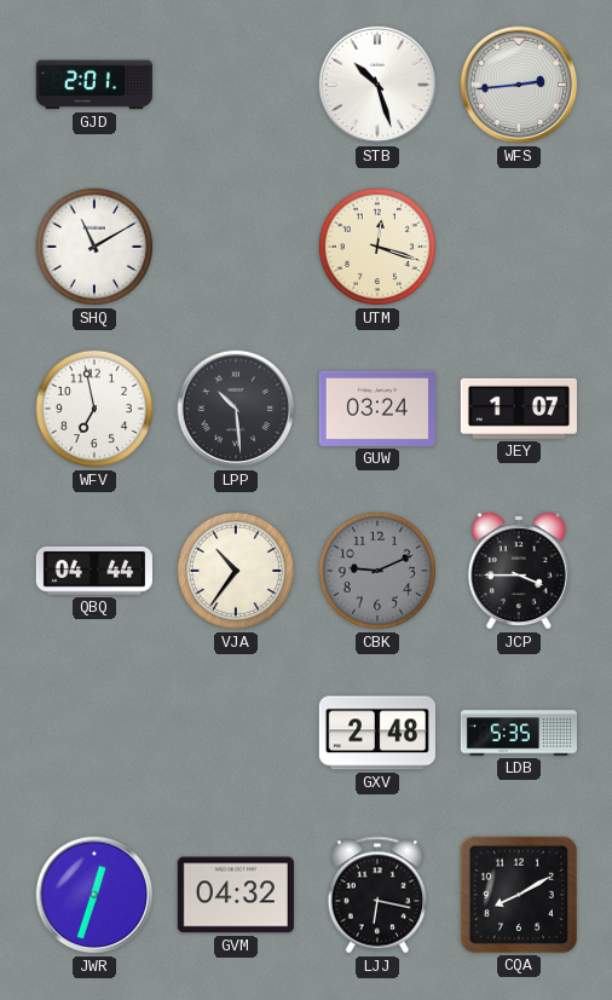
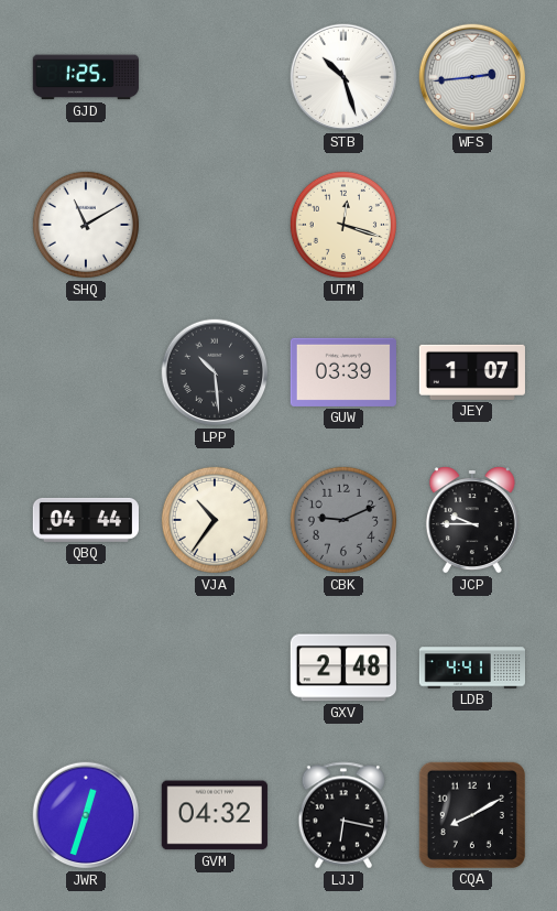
GJD: 2:01 -> 1:25
WFV: 6:58 -> none
GUW: 03:24 -> 03:39
JCP: 3:45 -> 9:45
LDB: 5:35 -> 4:41
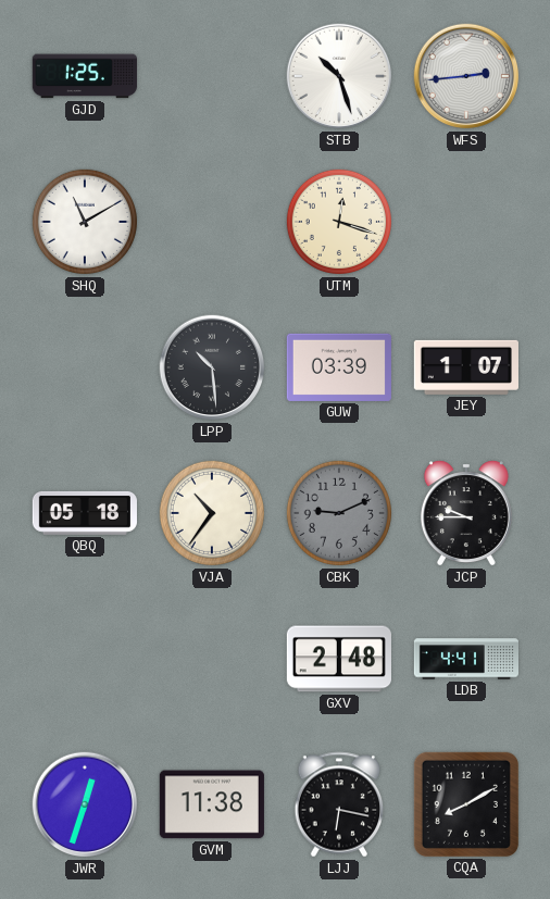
QBQ: 04:44 -> 05:18
GVM: 04:32 -> 11:38
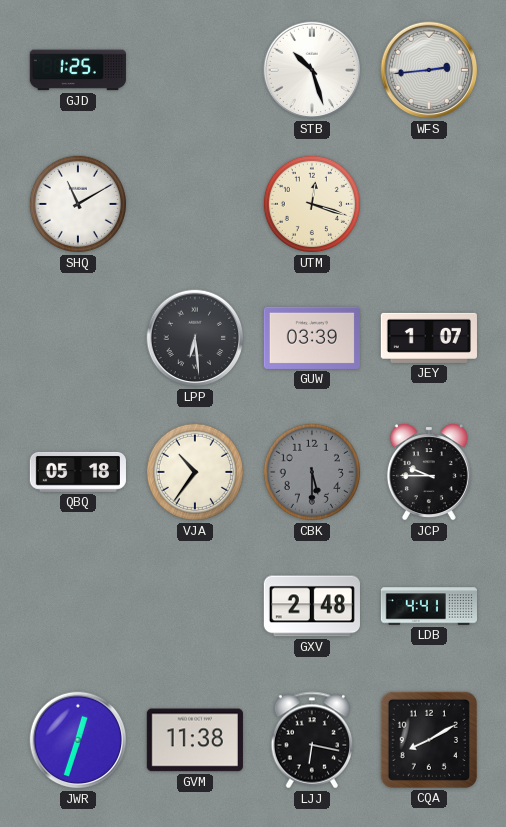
LPP: 10:29 -> 6:29
CBK: 9:11 -> 5:30
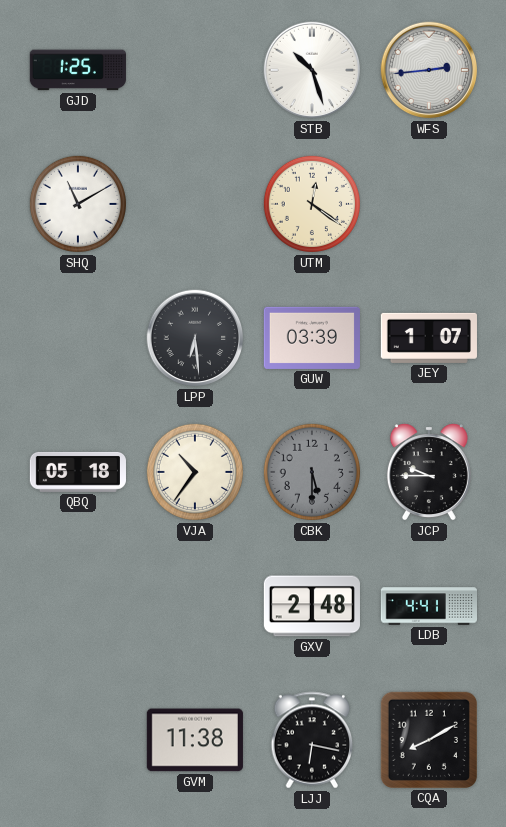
UTM: 12:18 -> 12:21
JWR: 12:33 -> none
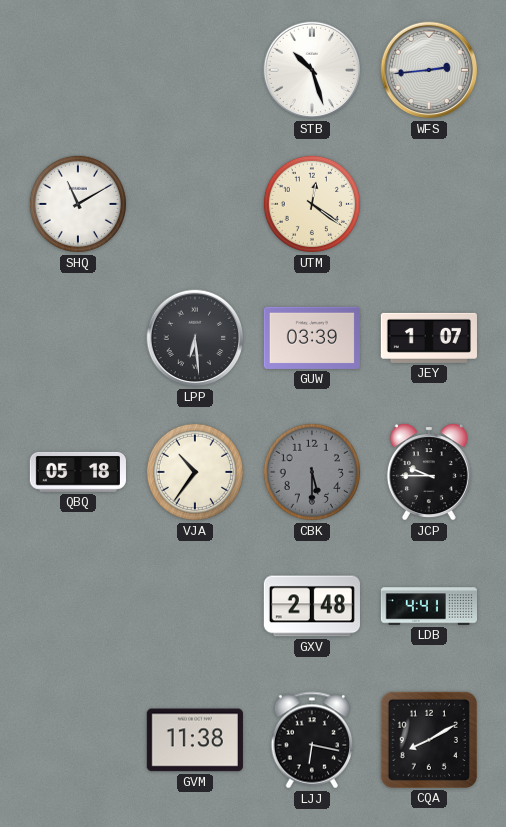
GJD: 1:25 -> none
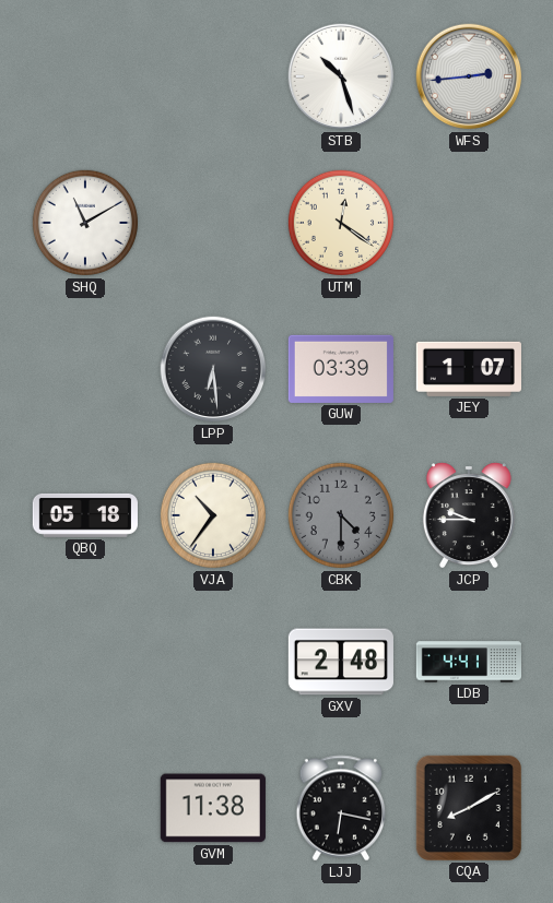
CBK: 5:30 -> 4:30
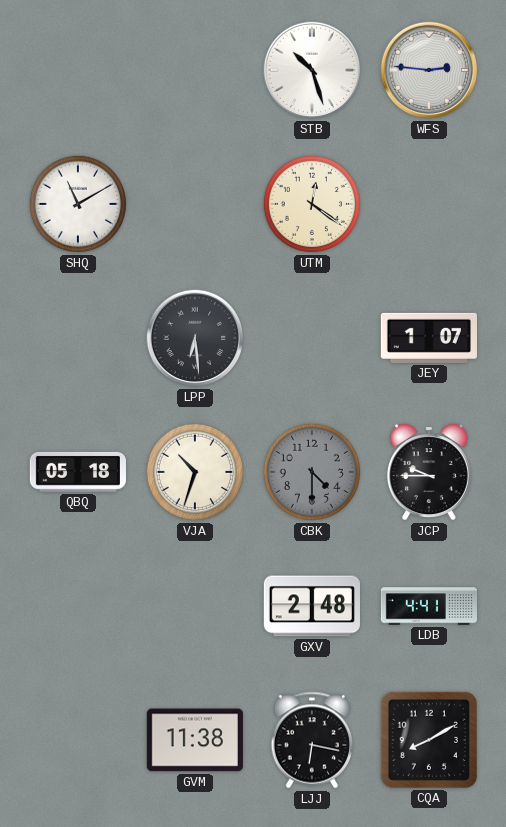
WFS: 2:44 -> 2:46
GUW: 03:39 -> none
VJA: 10:36 -> 10:33
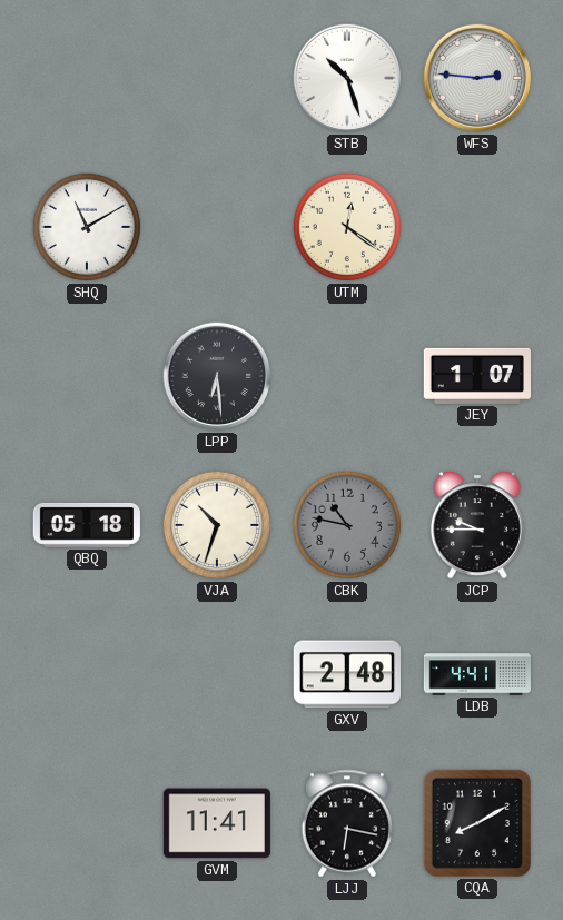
CBK: 4:30 -> 10:47
GVM: 11:38 -> 11:41
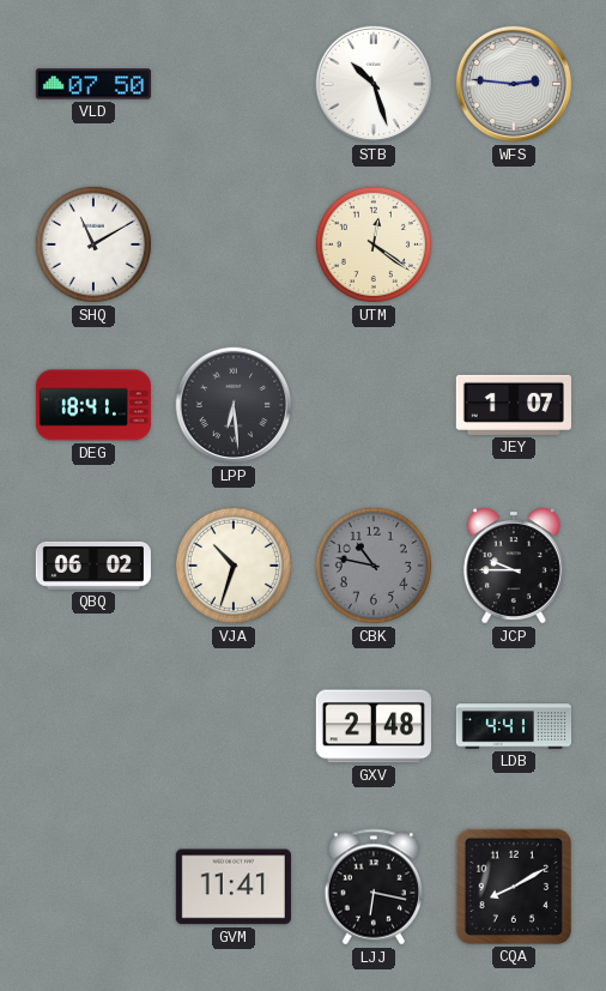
VLD: none -> 07:50
DEG: none -> 18:41
QBQ: 05:18 -> 06:02
